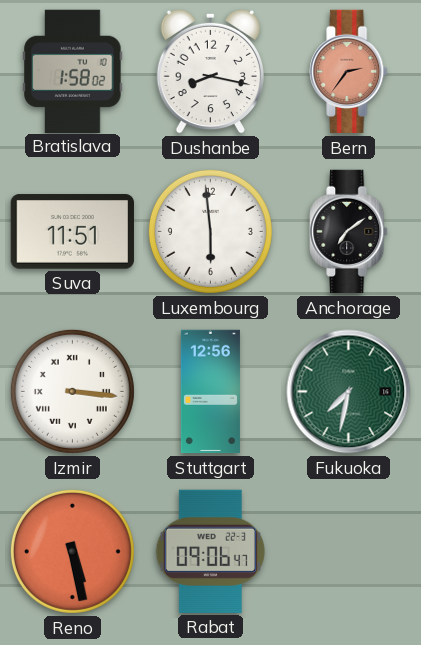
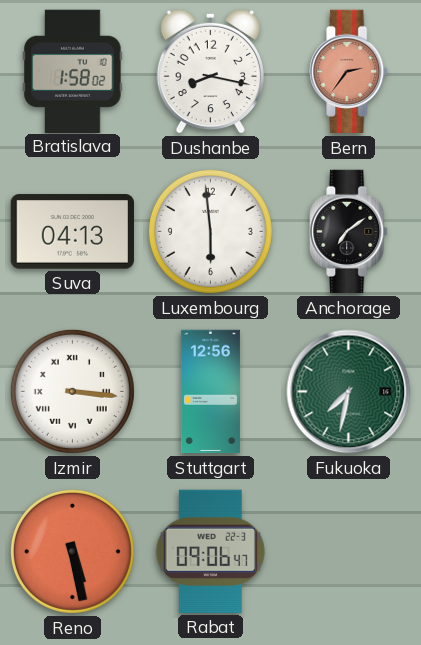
Suva: 11:51 -> 04:13
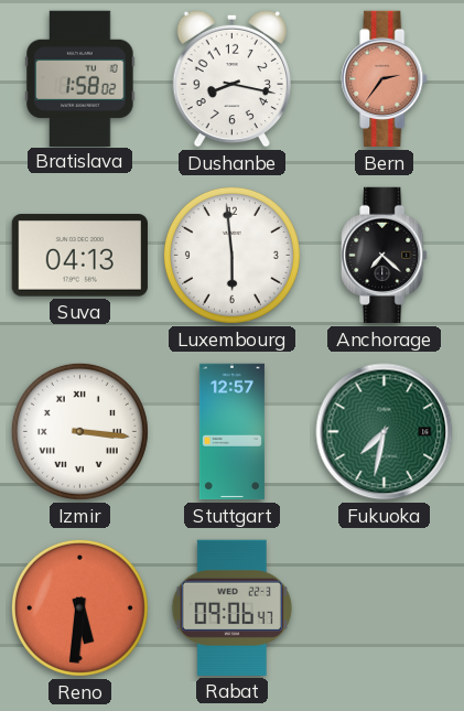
Anchorage: 7:09 -> 7:22
Stuttgart: 12:56 -> 12:57
Reno: 5:28 -> 5:31
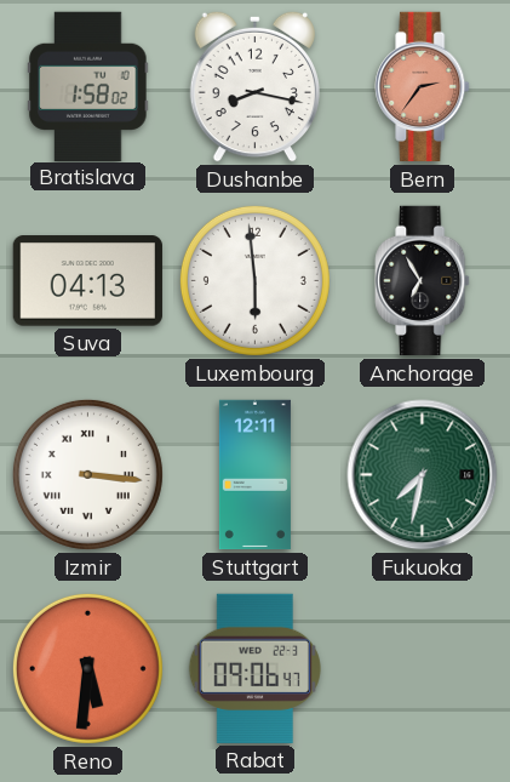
Anchorage: 7:22 -> 6:55
Stuttgart: 12:57 -> 12:11
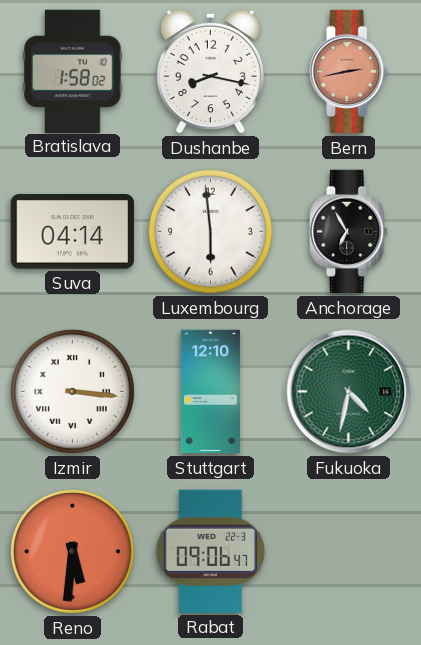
Bern: 2:36 -> 2:43
Suva: 04:13 -> 04:14
Stuttgart: 12:11 -> 12:10
Fukuoka: 7:32 -> 4:32
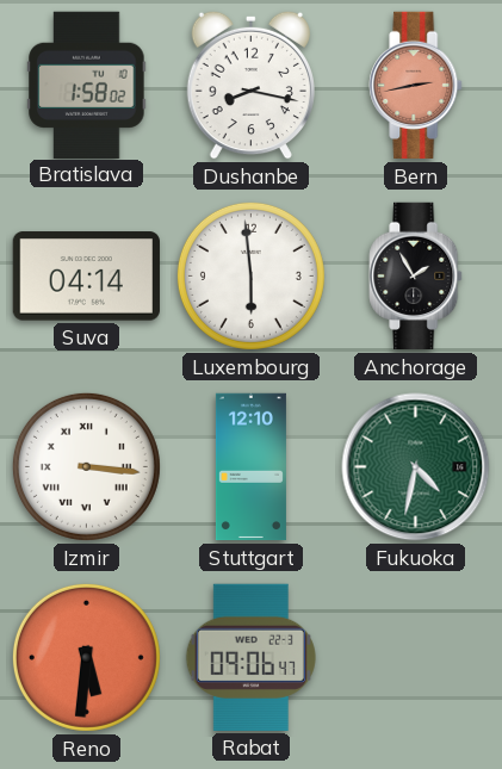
Anchorage: 6:55 -> 1:55
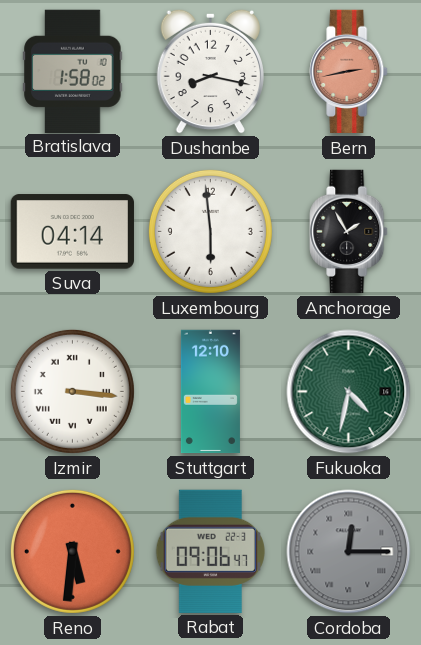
Cordoba: none -> 12:15
